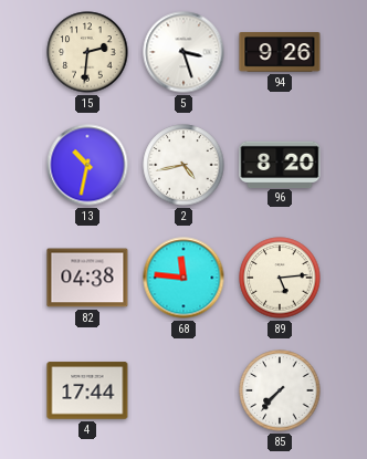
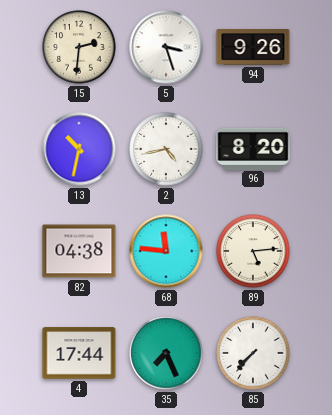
35: none -> 7:26
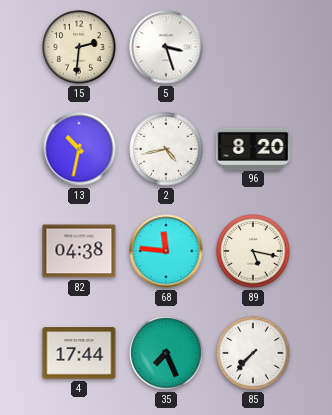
94: 9:26 -> none
89: 5:14 -> 5:17
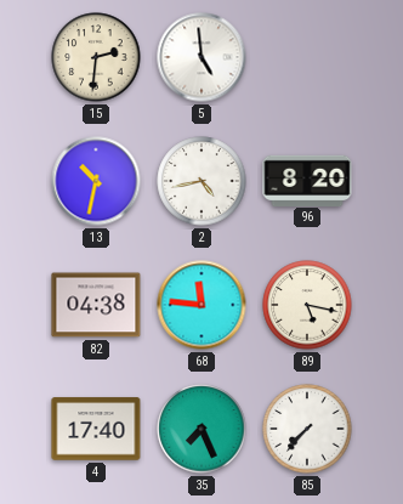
5: 3:27 -> 4:59
4: 17:44 -> 17:40
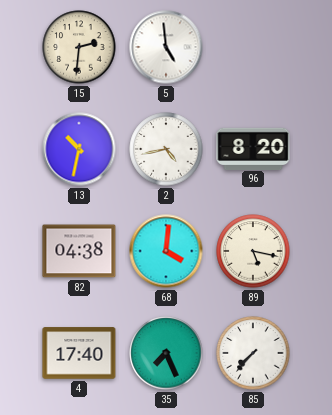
68: 11:46 -> 4:01
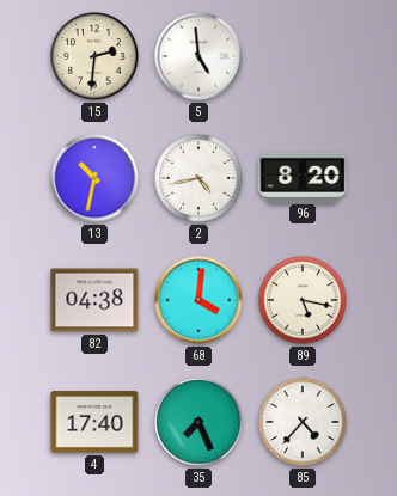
85: 7:37 -> 4:37
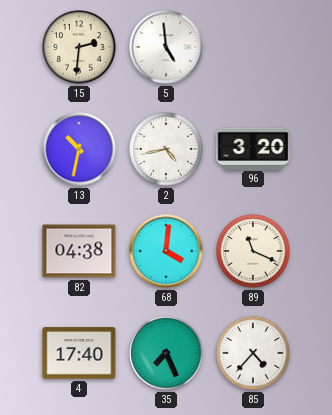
96: 8:20 -> 3:20
89: 5:17 -> 11:19
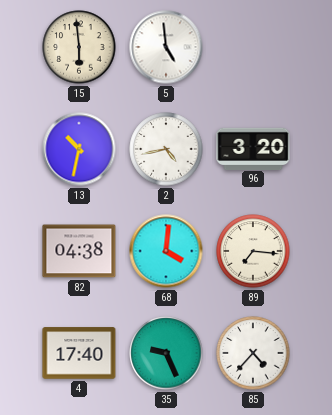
15: 2:31 -> 5:59
89: 11:19 -> 7:16
35: 7:26 -> 9:26
